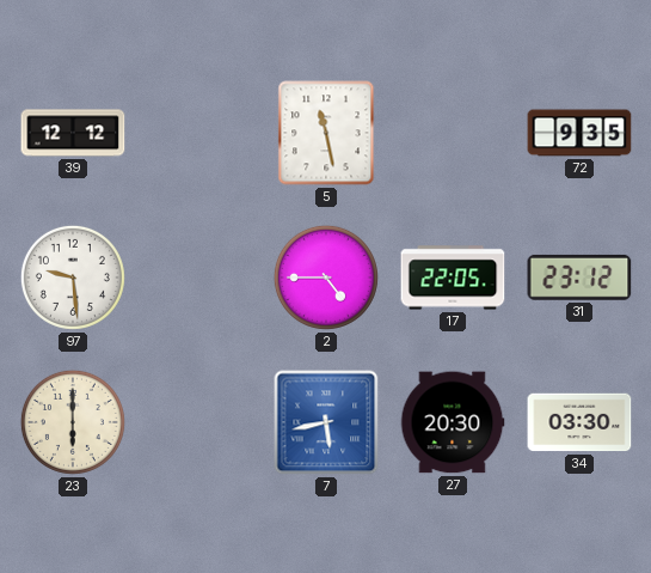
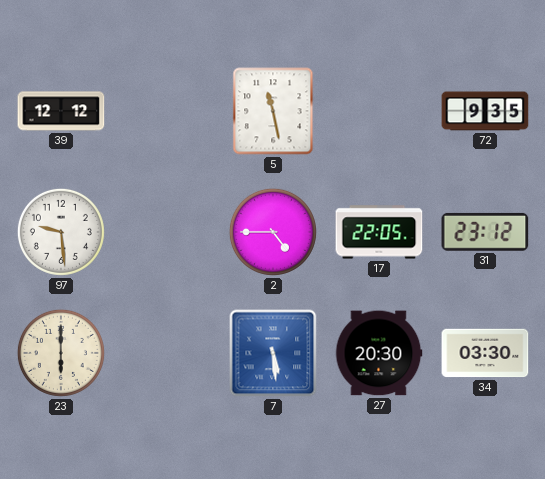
7: 5:43 -> 5:29
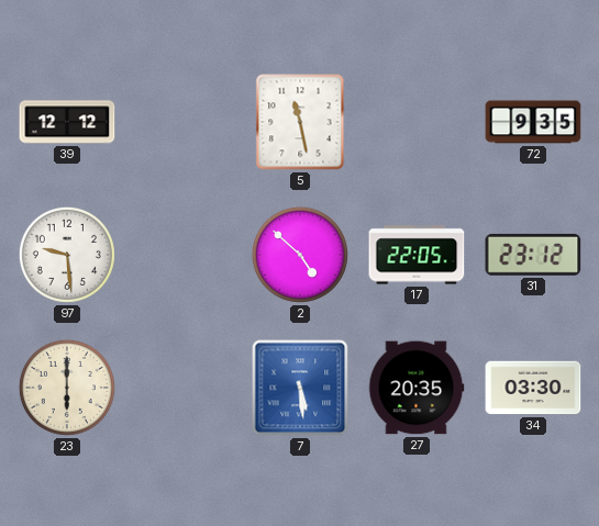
2: 4:45 -> 4:52
27: 20:30 -> 20:35
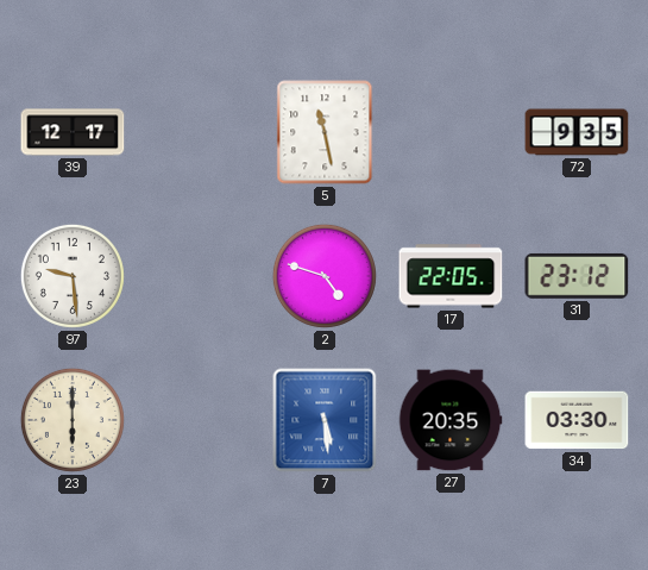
39: 12:12 -> 12:17
2: 4:52 -> 4:48
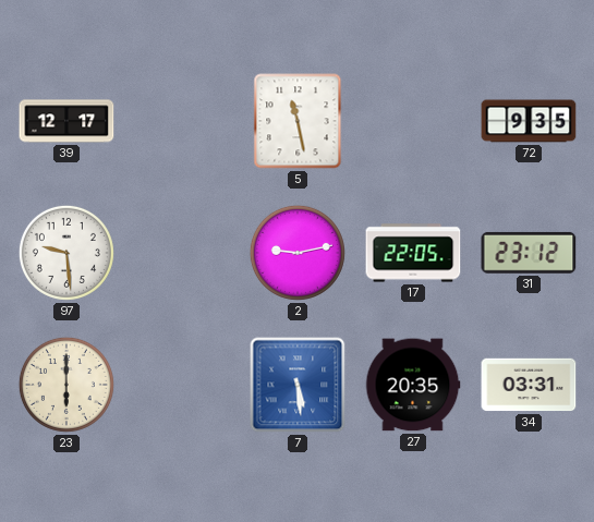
2: 4:48 -> 9:13
34: 03:30 -> 03:31
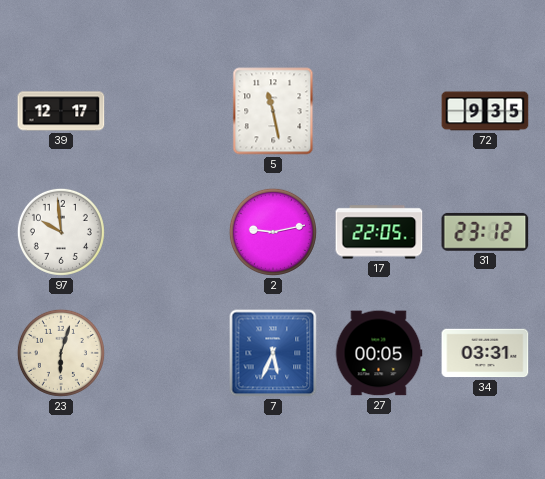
97: 9:29 -> 9:59
23: 6:00 -> 6:03
7: 5:29 -> 5:34
27: 20:35 -> 00:05
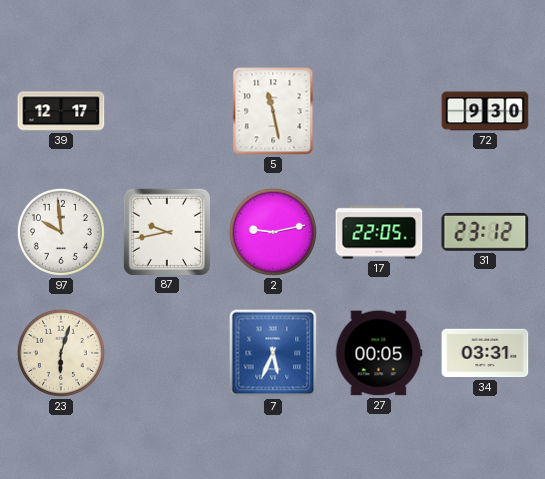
72: 9:35 -> 9:30
87: none -> 9:43
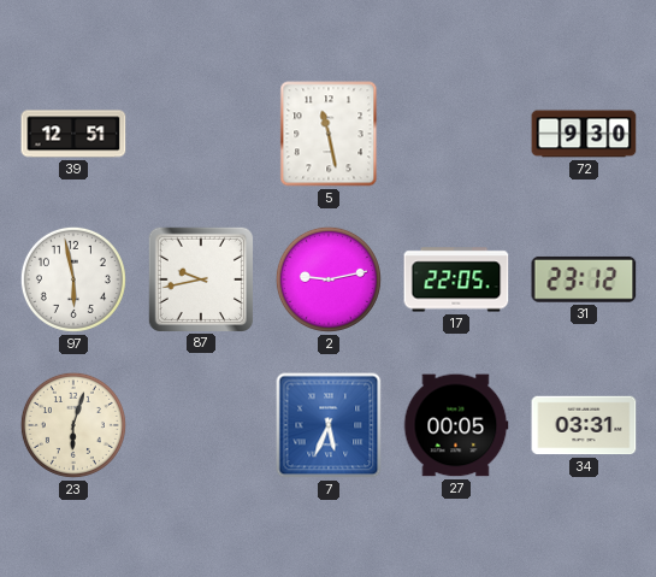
39: 12:17 -> 12:51
97: 9:59 -> 5:58
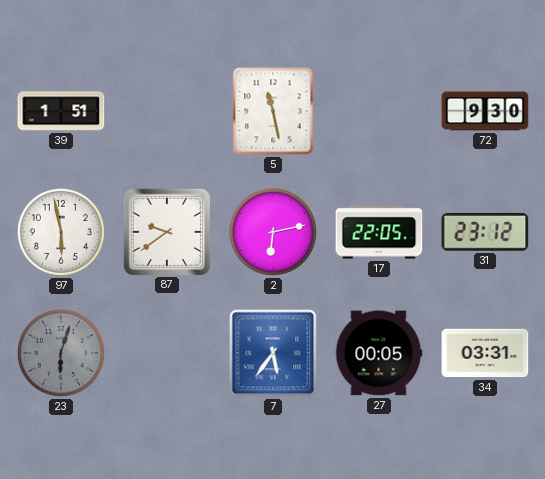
39: 12:51 -> 1:51
87: 9:43 -> 9:39
2: 9:13 -> 6:13
23 dial: cream -> grey
7: 5:34 -> 5:36
